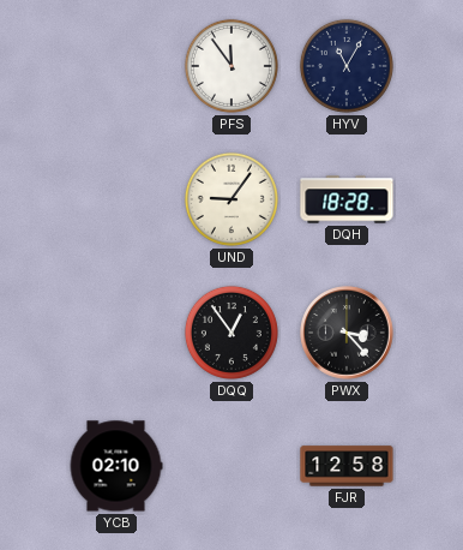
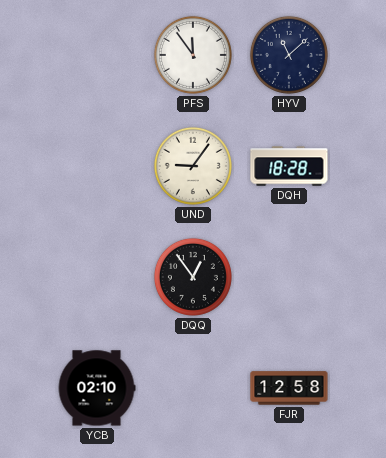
HYV: 11:05 -> 11:08
PWX: 3:23 -> none
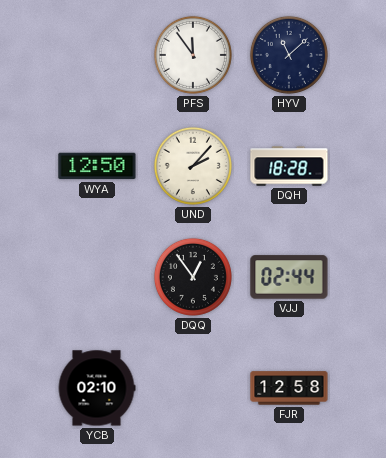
WYA: none -> 12:50
UND: 9:06 -> 2:07
VJJ: none -> 02:44
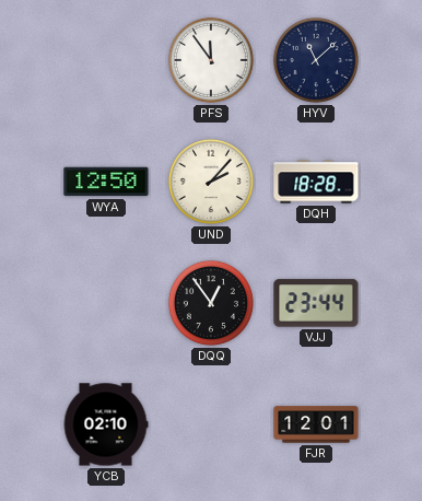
VJJ: 02:44 -> 23:44
FJR: 12:58 -> 12:01
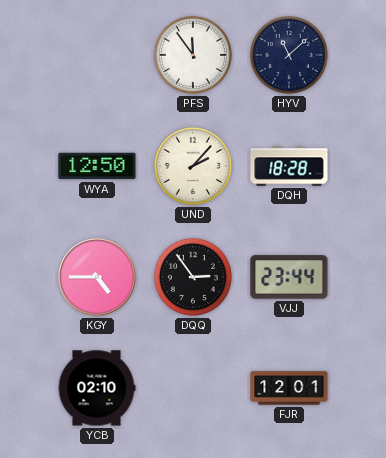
KGY: none -> 4:45
DQQ: 12:54 -> 2:54
